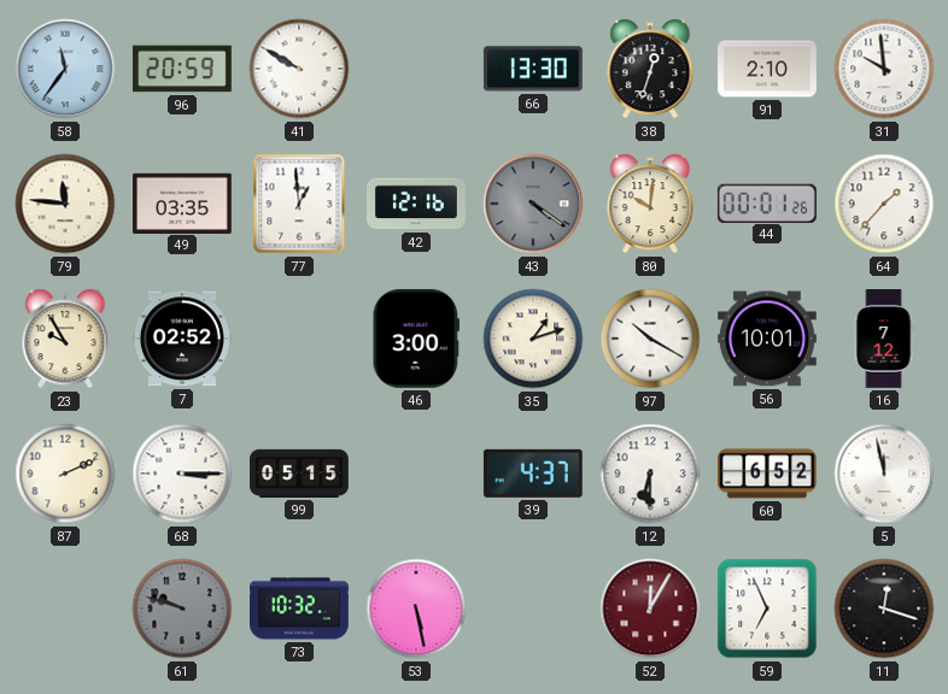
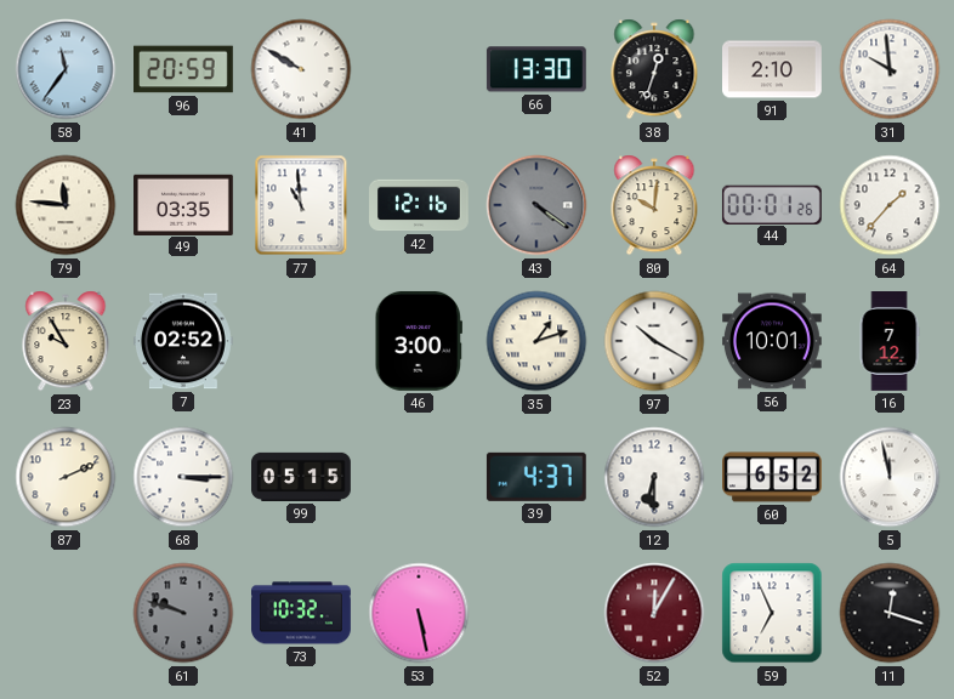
77: 12:59 -> 10:59
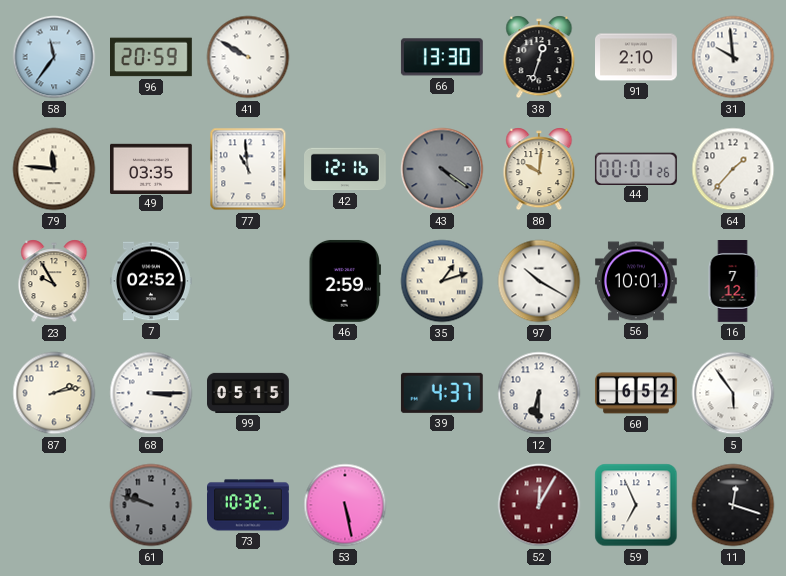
46: 3:00 -> 2:59
87: 2:11 -> 2:13
5: 11:58 -> 5:54
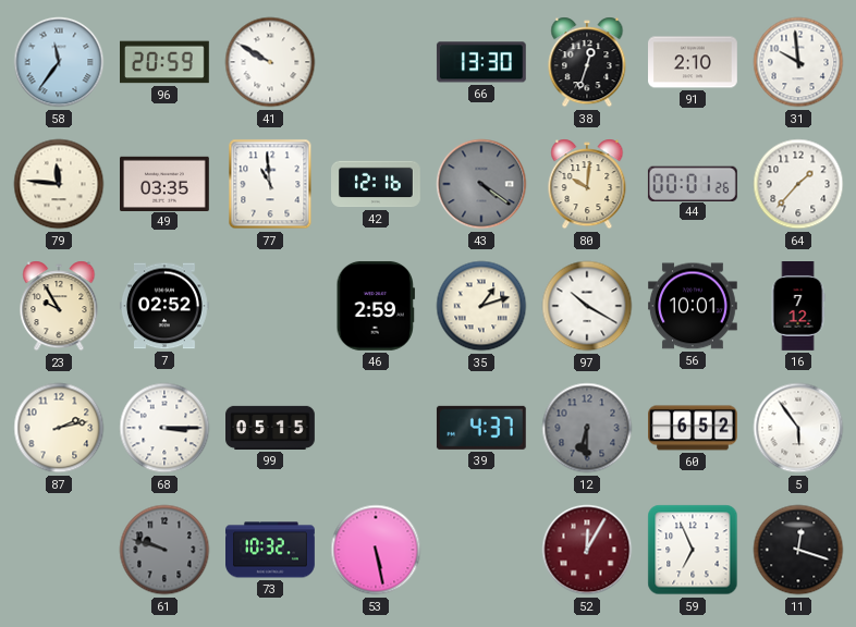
12 dial: white -> grey
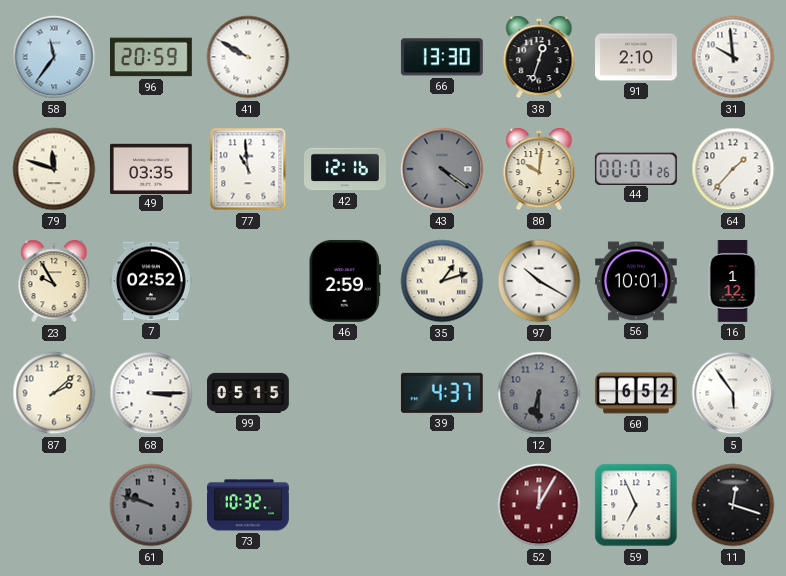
79: 11:46 -> 11:48
16: 7:12 -> 1:12
87: 2:13 -> 2:08
53: 5:28 -> none
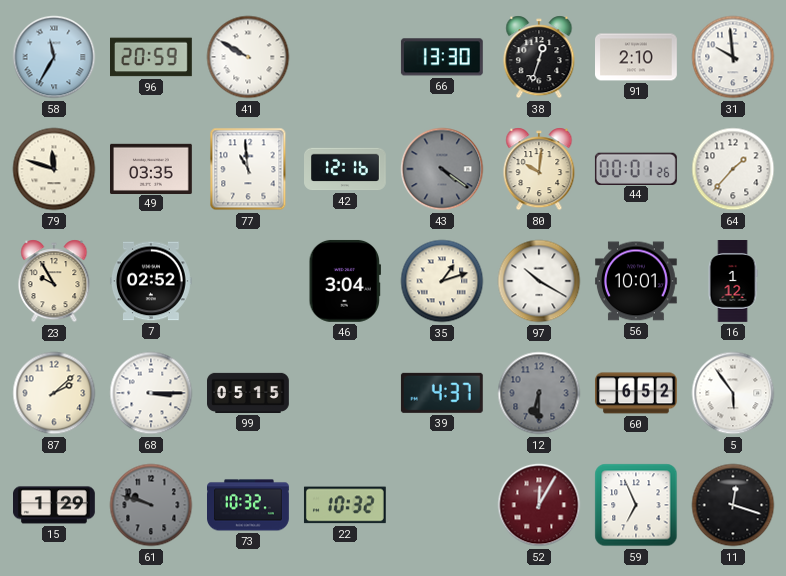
58: 11:36 -> 11:35
46: 2:59 -> 3:04
15: none -> 1:29
22: none -> 10:32
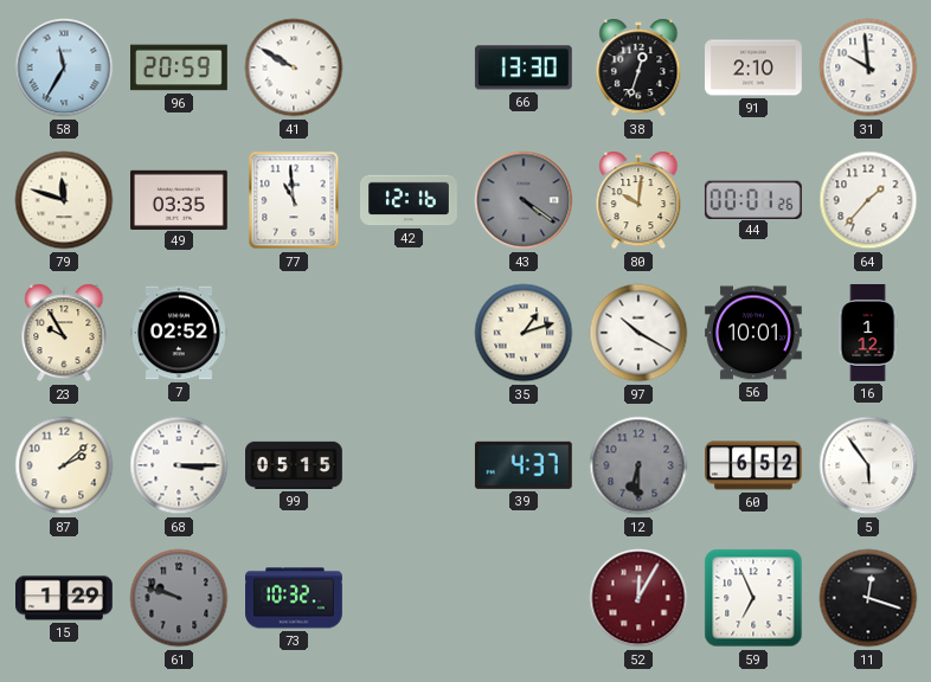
46: 3:04 -> none
22: 10:32 -> none
